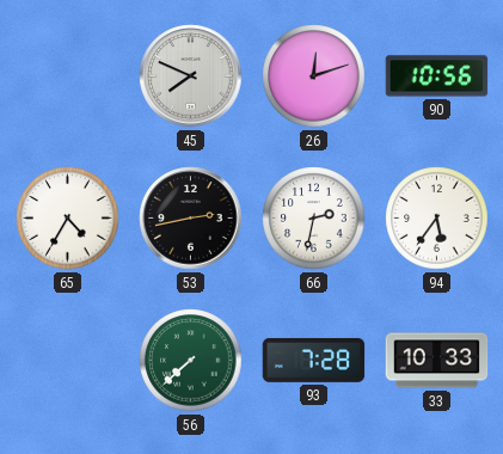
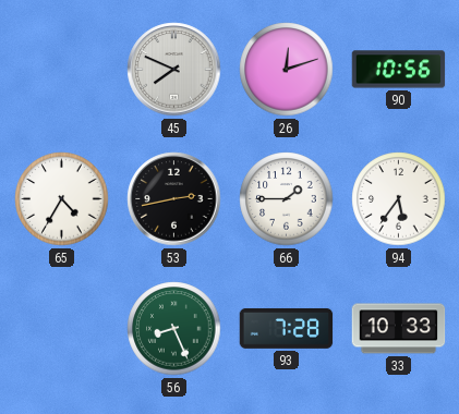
66: 2:32 -> 1:45
56: 7:38 -> 8:26
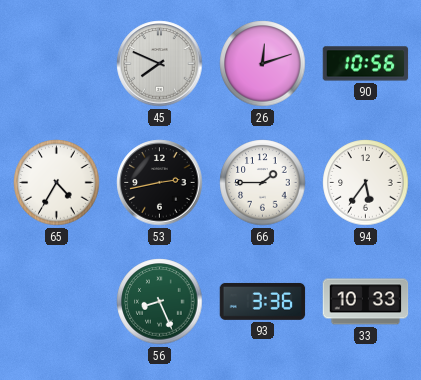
93: 7:28 -> 3:36
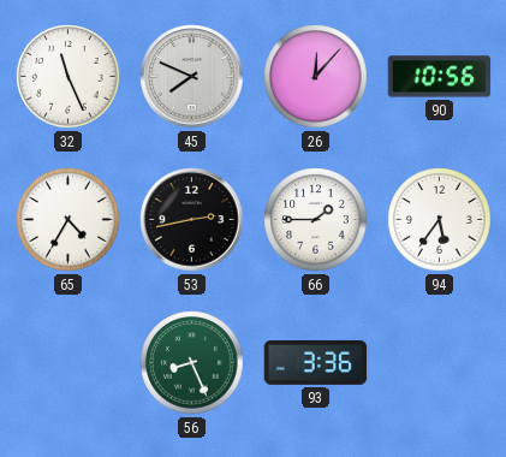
32: none -> 11:26
26: 12:12 -> 12:07
33: 10:33 -> none
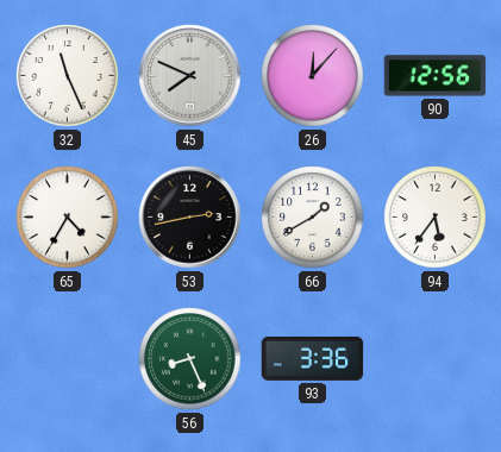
90: 10:56 -> 12:56
66: 1:45 -> 1:40
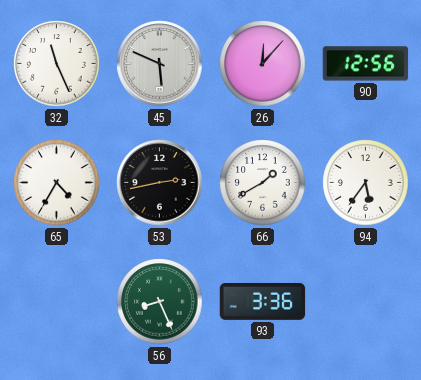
45: 7:49 -> 5:49
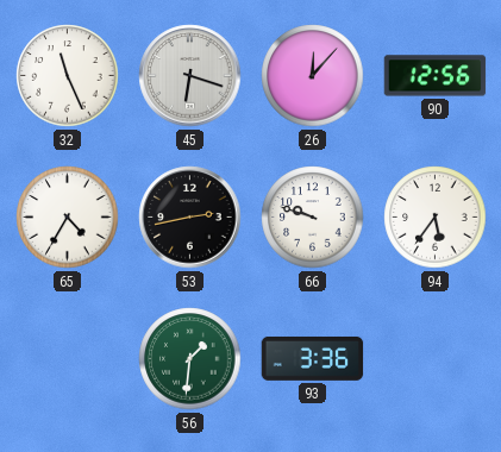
45: 5:49 -> 6:18
66: 1:40 -> 9:48
56: 8:26 -> 1:31
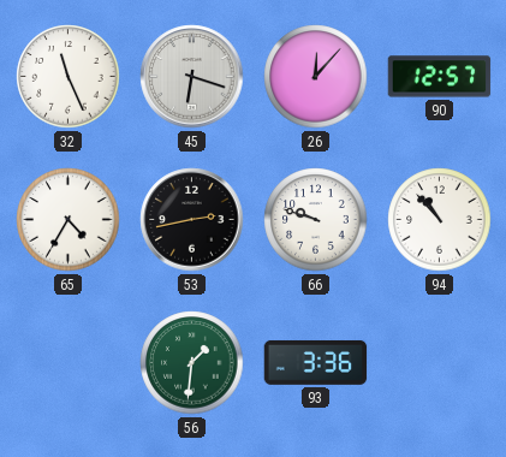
90: 12:56 -> 12:57
94: 5:36 -> 10:53
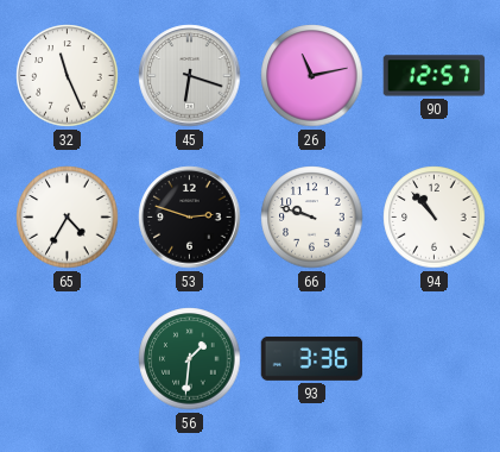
26: 12:07 -> 11:13
53: 2:43 -> 2:48
